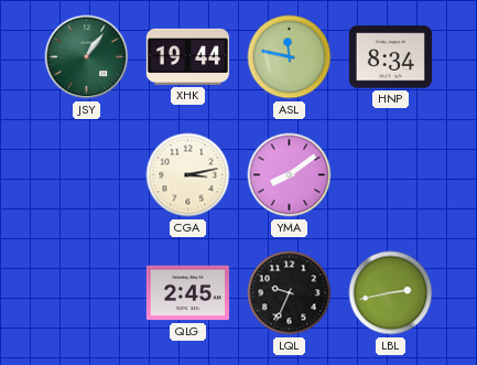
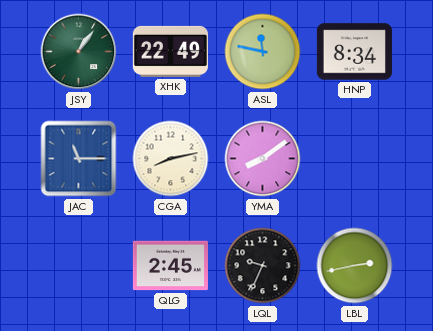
XHK: 19:44 -> 22:49
JAC: none -> 11:15
CGA: 3:13 -> 8:13
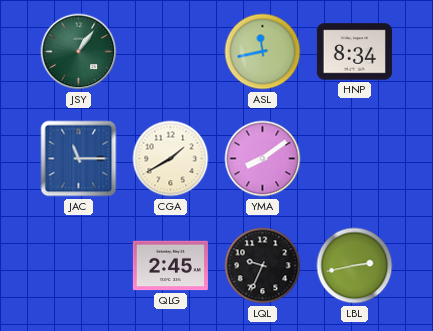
XHK: 22:49 -> none
ASL: 11:47 -> 11:43
CGA: 8:13 -> 1:40
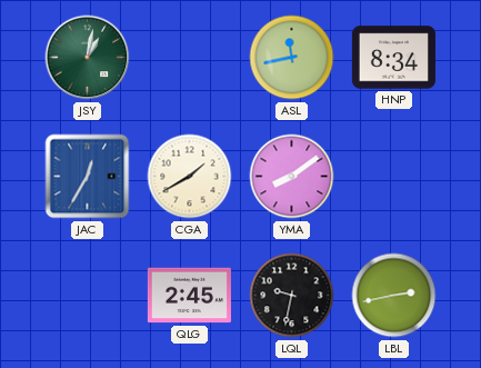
JSY: 1:06 -> 1:02
JAC: 11:15 -> 12:35
LQL: 9:34 -> 9:32
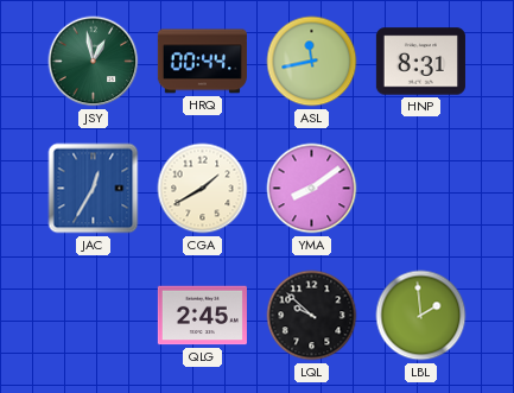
JSY: 1:02 -> 12:58
HRQ: none -> 00:44
HNP: 8:34 -> 8:31
LQL: 9:32 -> 9:52
LBL: 2:43 -> 1:59
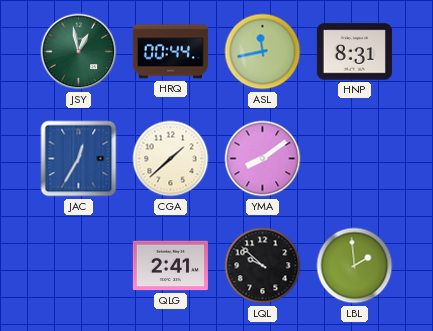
CGA: 1:40 -> 1:38
QLG: 2:45 -> 2:41
